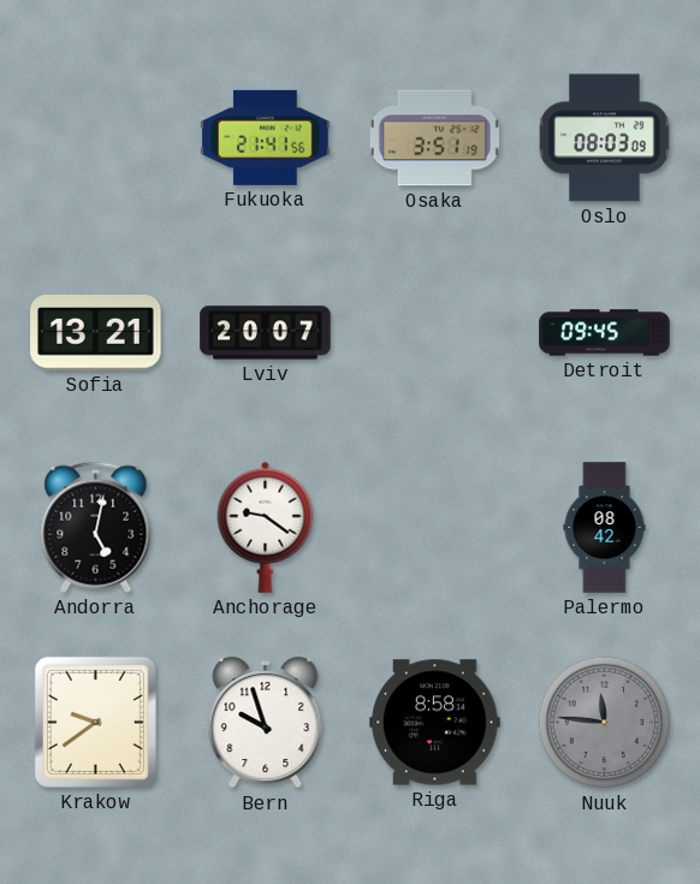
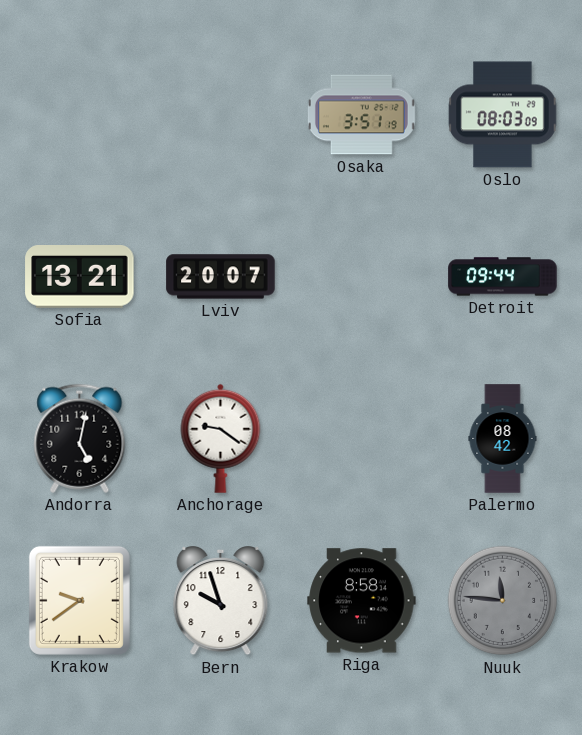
Fukuoka: 21:41 -> none
Detroit: 09:45 -> 09:44
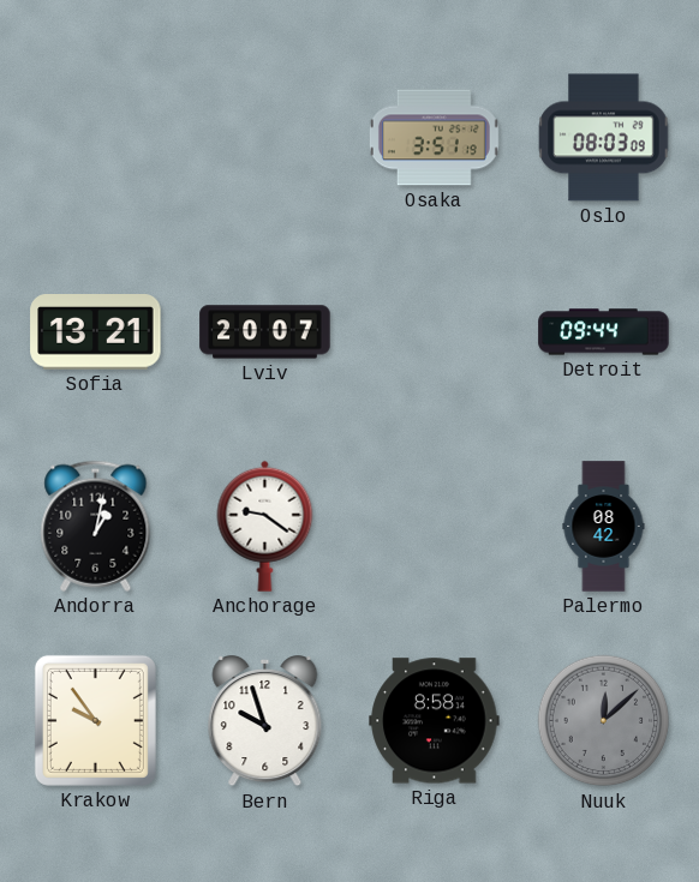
Andorra: 5:02 -> 1:02
Krakow: 9:39 -> 9:54
Nuuk: 11:46 -> 12:08
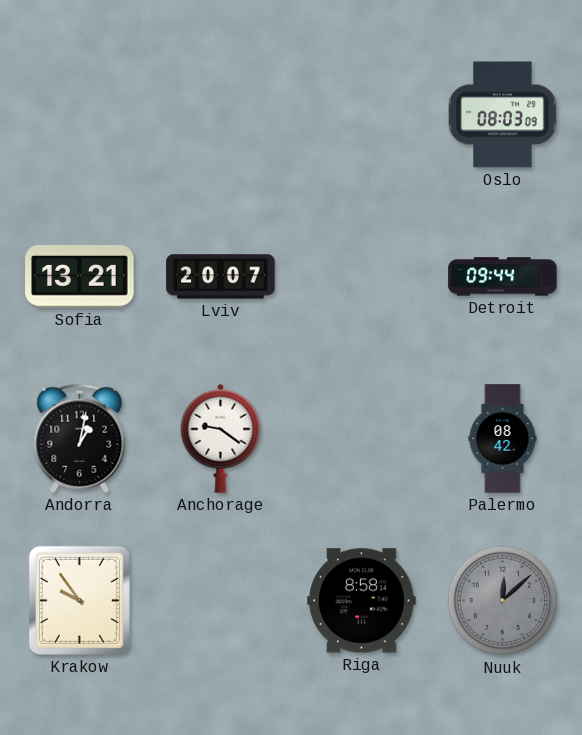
Osaka: 3:51 -> none
Bern: 9:57 -> none
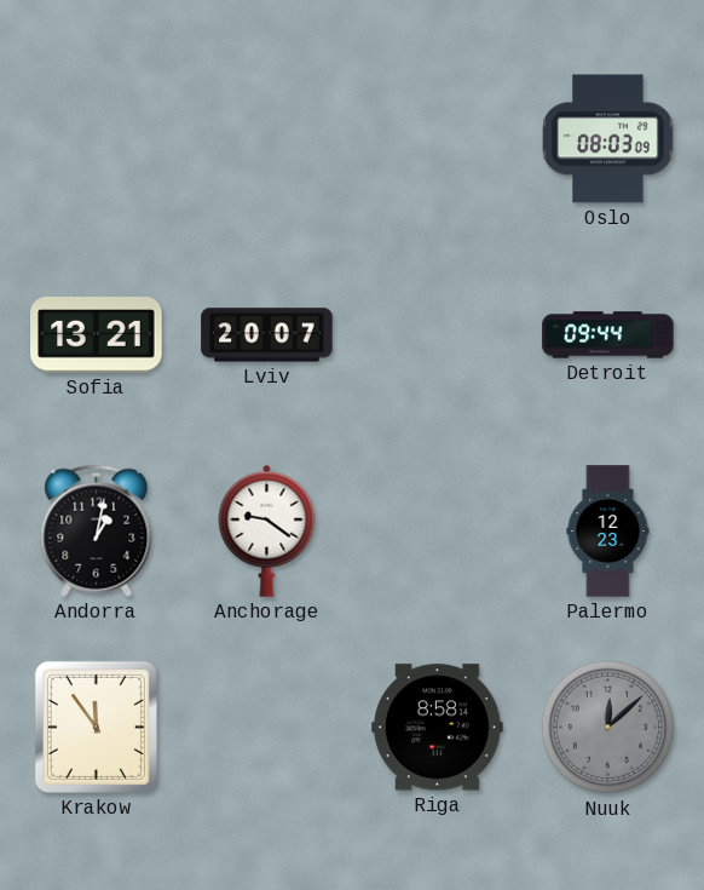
Palermo: 08:42 -> 12:23
Krakow: 9:54 -> 11:54
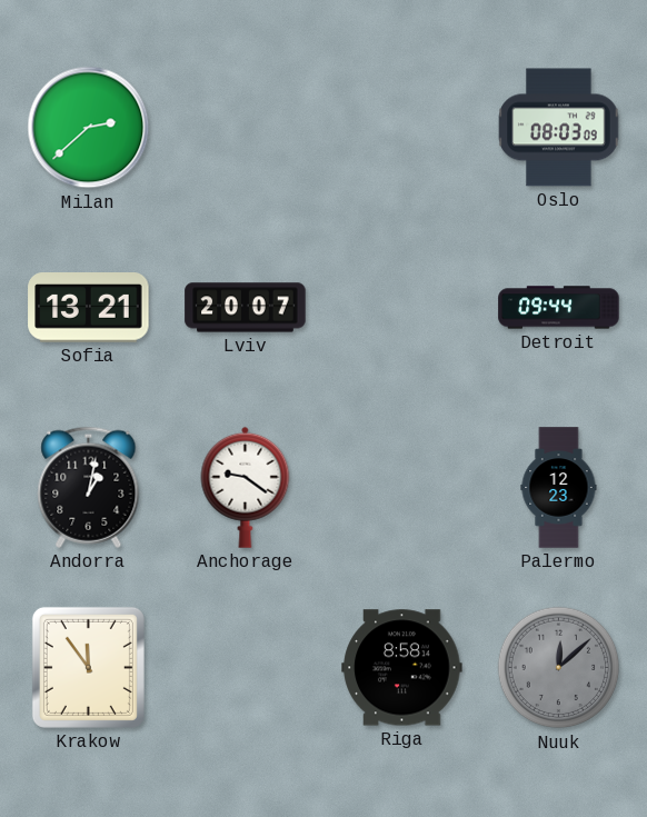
Milan: none -> 2:38
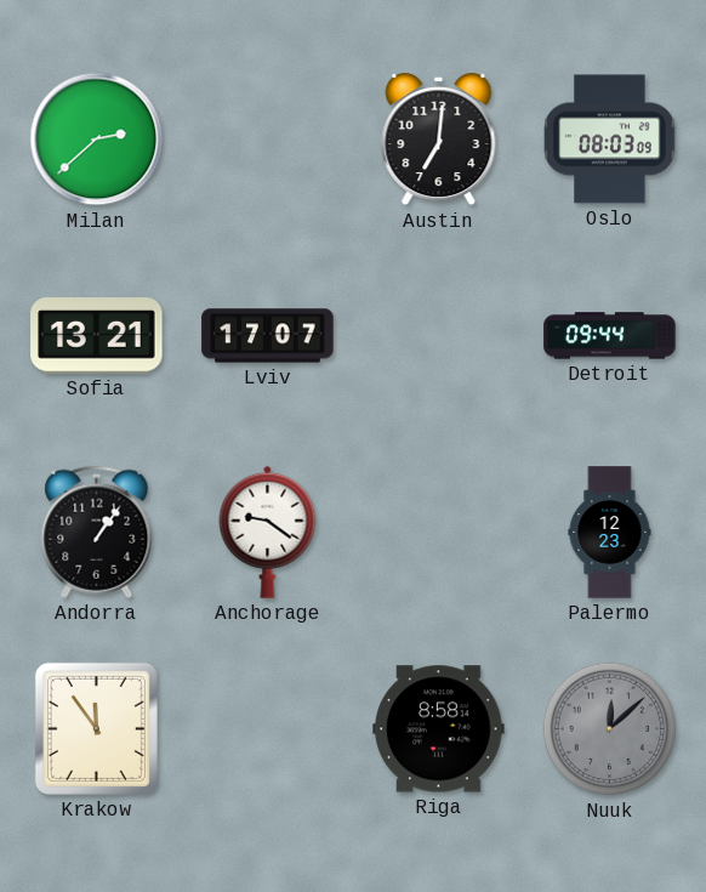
Austin: none -> 7:01
Lviv: 20:07 -> 17:07
Andorra: 1:02 -> 1:06
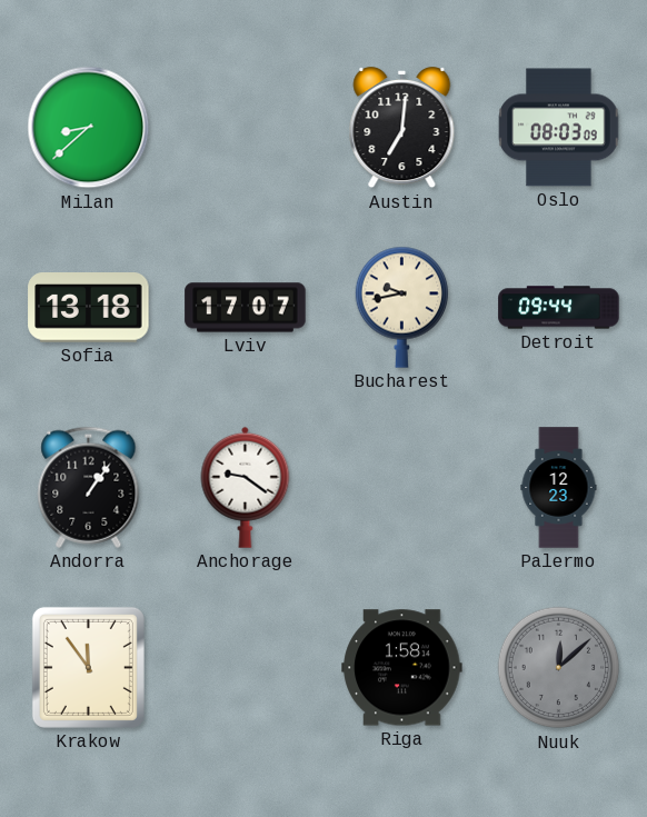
Milan: 2:38 -> 8:38
Sofia: 13:21 -> 13:18
Bucharest: none -> 9:43
Riga: 8:58 -> 1:58
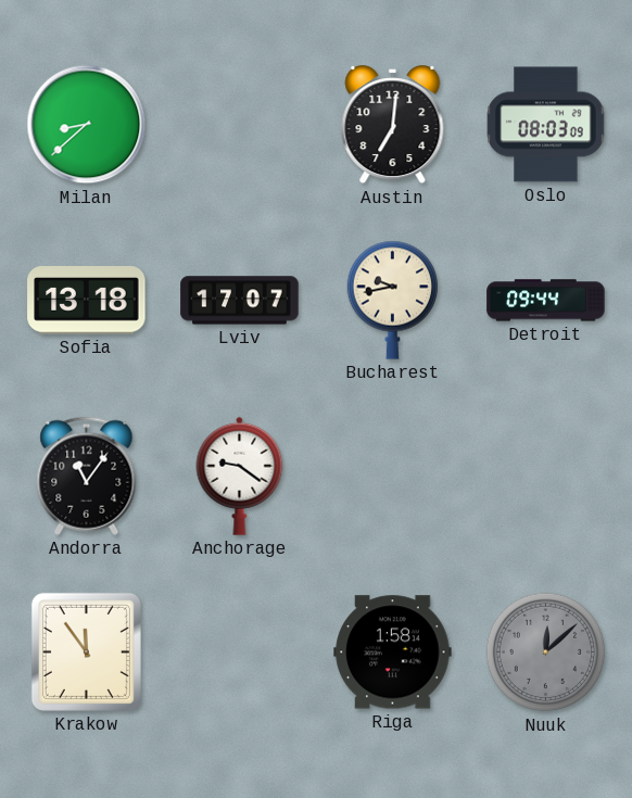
Andorra: 1:06 -> 11:06
Palermo: 12:23 -> none
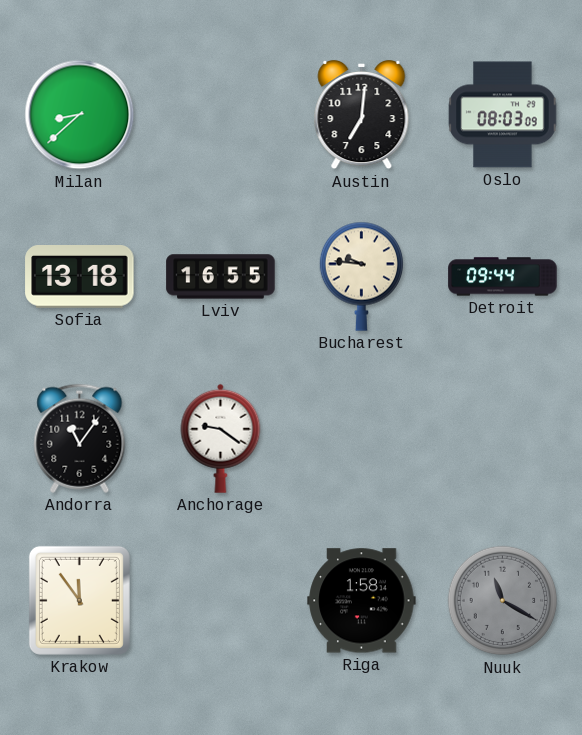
Lviv: 17:07 -> 16:55
Bucharest: 9:43 -> 9:46
Nuuk: 12:08 -> 11:20
